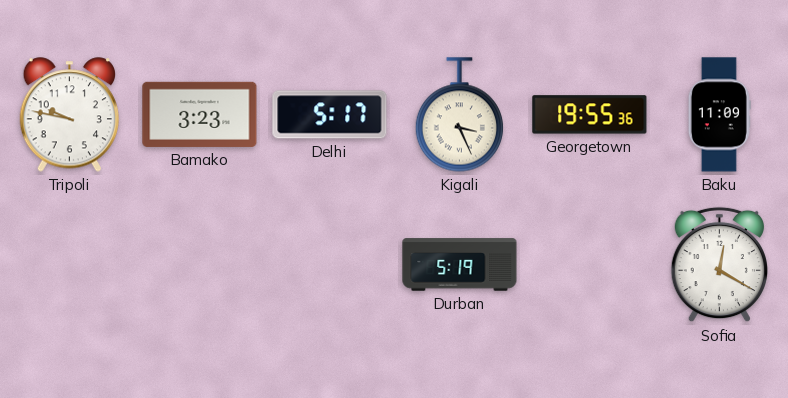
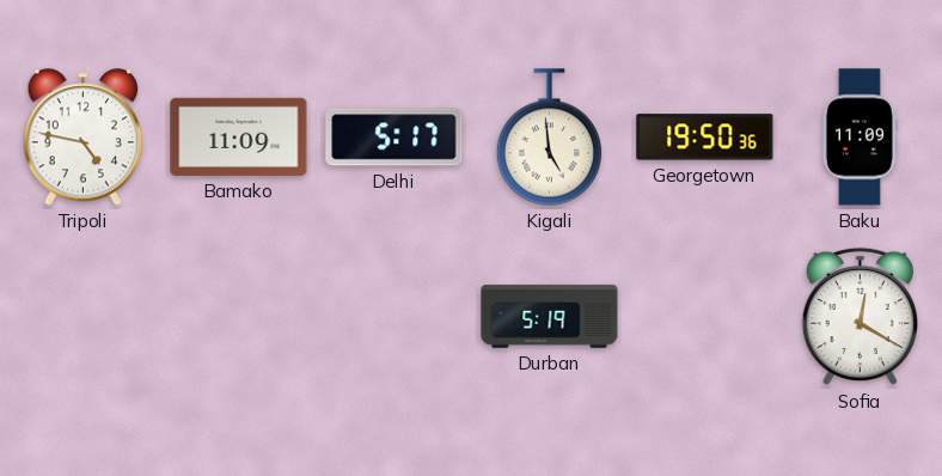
Tripoli: 9:47 -> 4:47
Bamako: 3:23 -> 11:09
Kigali: 3:26 -> 4:59
Georgetown: 19:55 -> 19:50
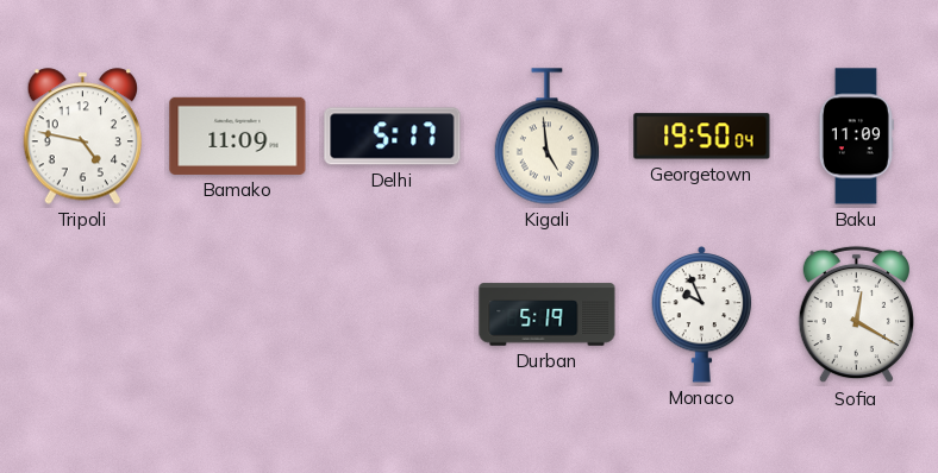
Georgetown: 19:50:36 -> 19:50:04
Monaco: none -> 9:56
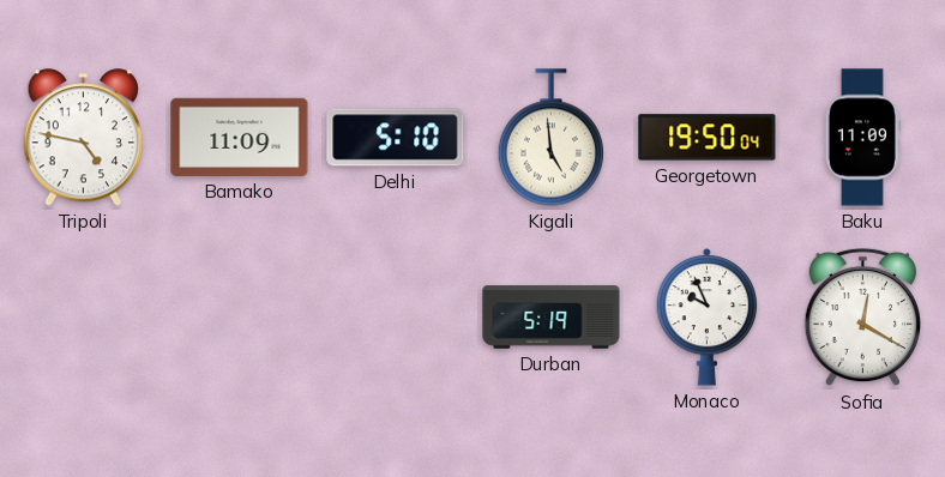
Delhi: 5:17 -> 5:10
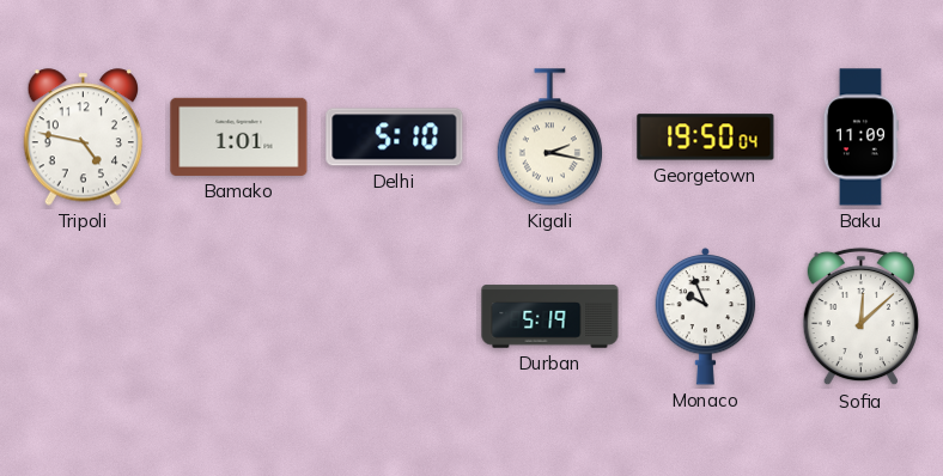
Bamako: 11:09 -> 1:01
Kigali: 4:59 -> 2:17
Sofia: 12:20 -> 12:08
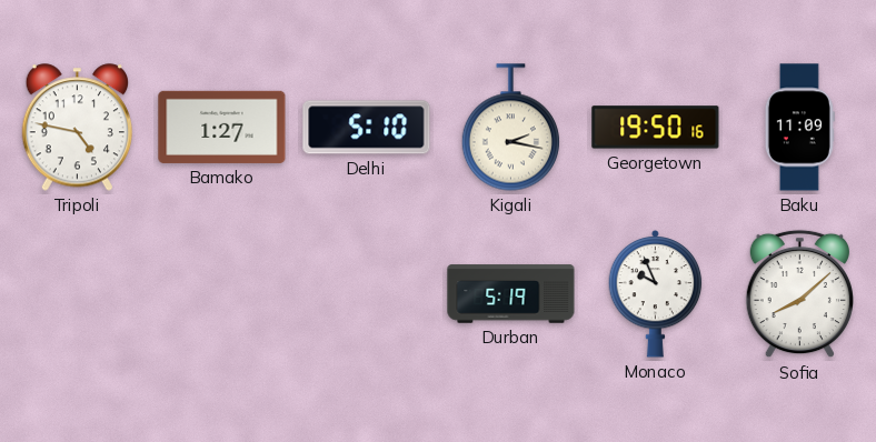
Bamako: 1:01 -> 1:27
Georgetown: 19:50:04 -> 19:50:16
Sofia: 12:08 -> 8:08
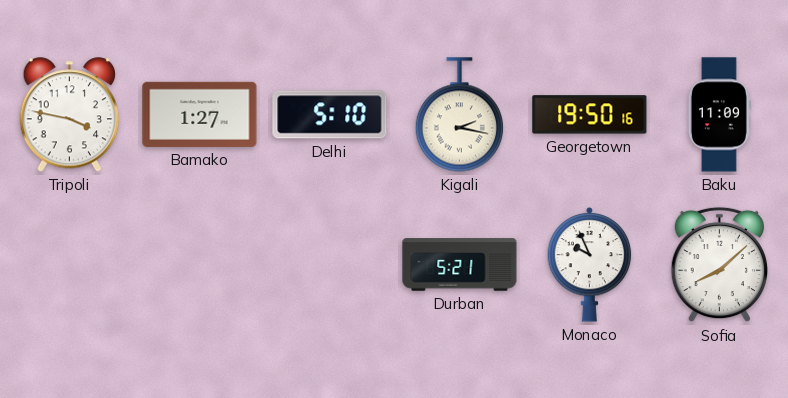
Tripoli: 4:47 -> 3:47
Durban: 5:19 -> 5:21
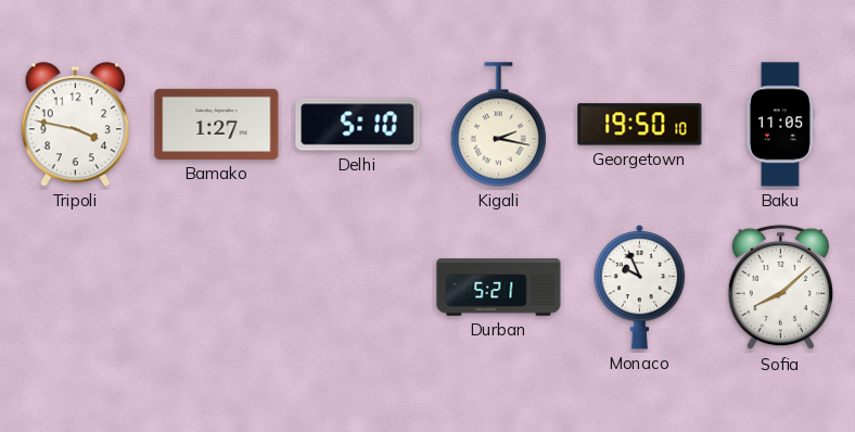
Georgetown: 19:50:16 -> 19:50:10
Baku: 11:09 -> 11:05
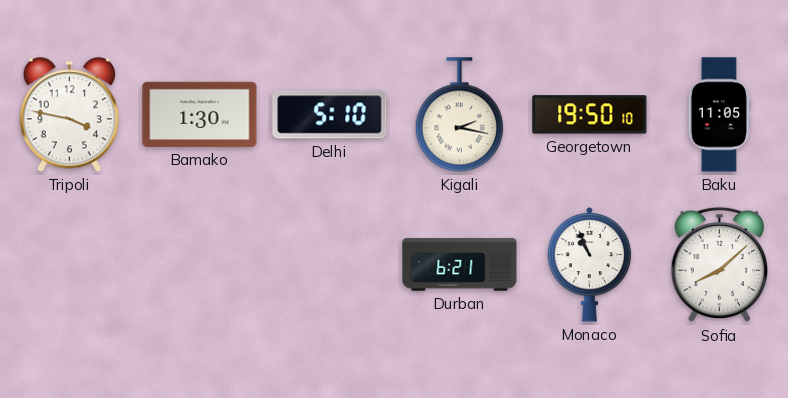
Bamako: 1:27 -> 1:30
Durban: 5:21 -> 6:21
Monaco: 9:56 -> 10:56
